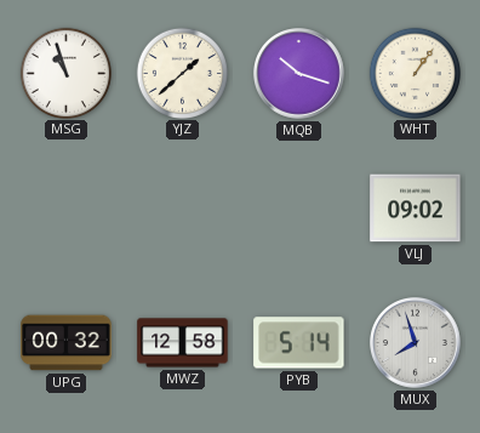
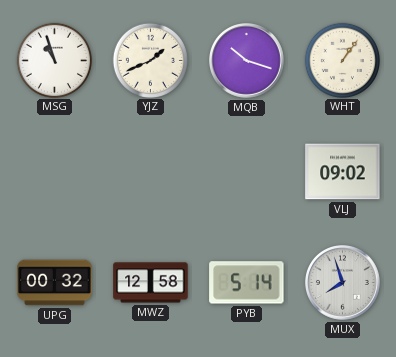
YJZ: 1:38 -> 1:41
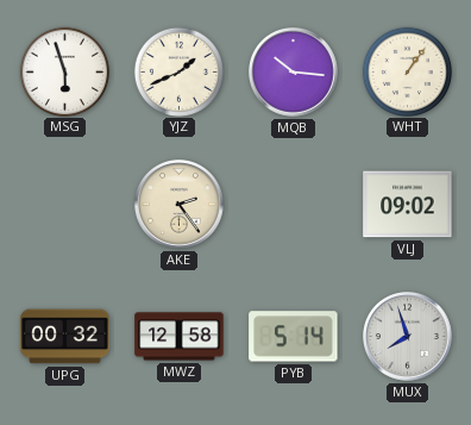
MSG: 10:57 -> 5:57
MQB: 10:18 -> 10:16
AKE: none -> 2:24
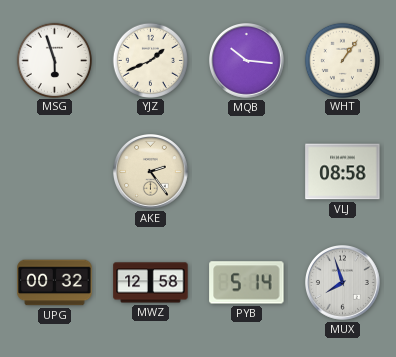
VLJ: 09:02 -> 08:58
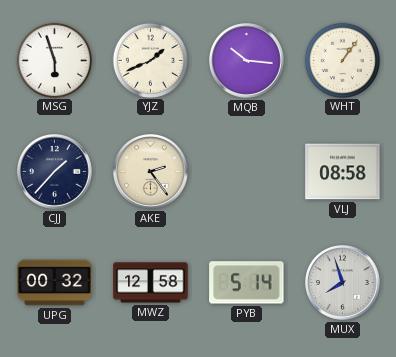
CJJ: none -> 1:37
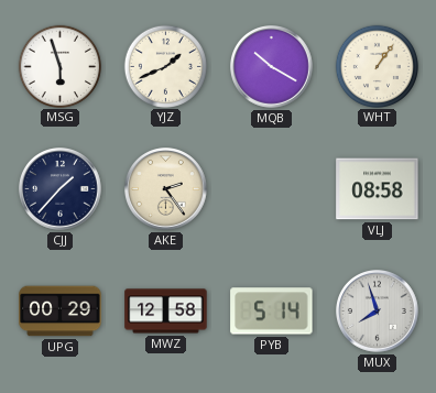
MQB: 10:16 -> 10:20
UPG: 00:32 -> 00:29
